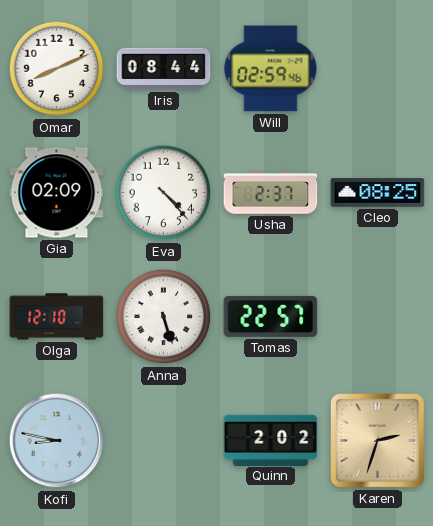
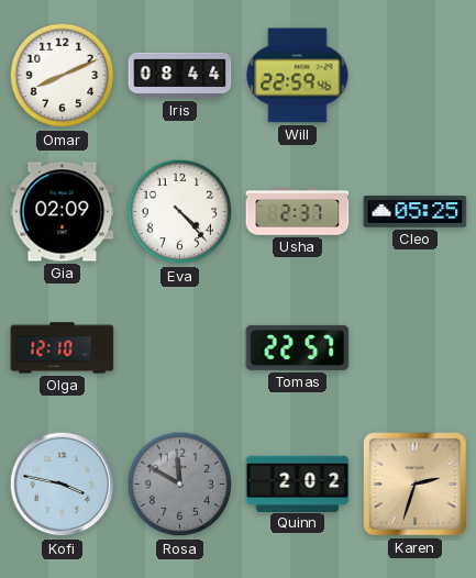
Will: 02:59 -> 22:59
Cleo: 08:25 -> 05:25
Anna: 5:27 -> none
Kofi: 8:47 -> 3:47
Rosa: none -> 11:50
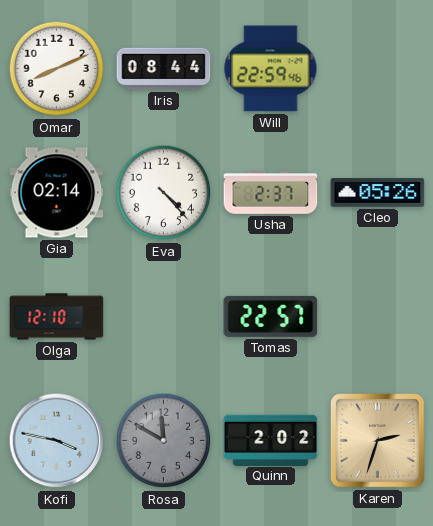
Gia: 02:09 -> 02:14
Cleo: 05:25 -> 05:26
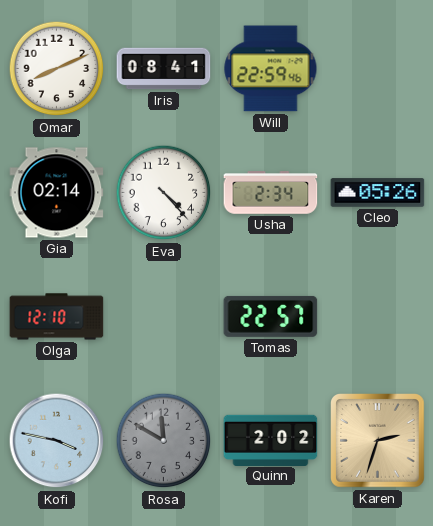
Iris: 08:44 -> 08:41
Usha: 2:37 -> 2:34
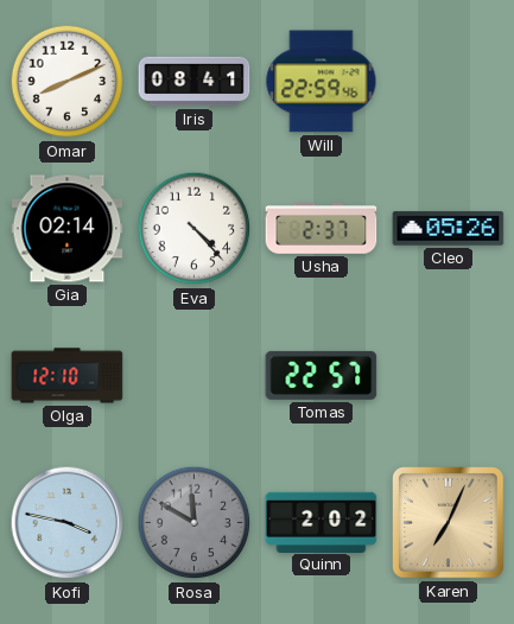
Usha: 2:34 -> 2:37
Karen: 2:33 -> 7:04
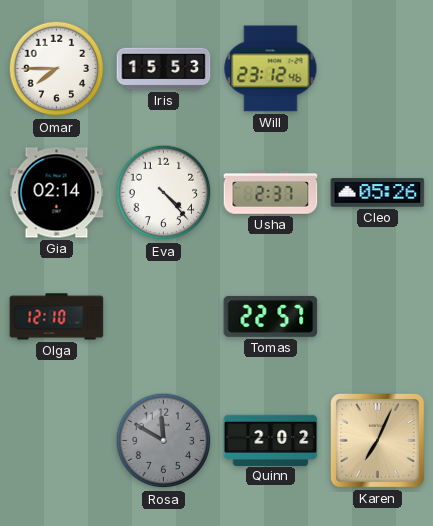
Omar: 8:11 -> 7:45
Iris: 08:41 -> 15:53
Will: 22:59 -> 23:12
Kofi: 3:47 -> none
